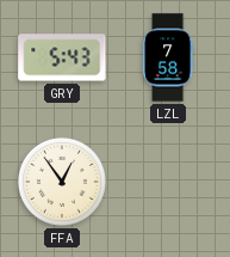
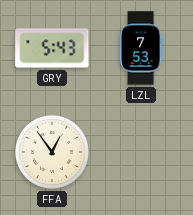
LZL: 7:58 -> 7:53
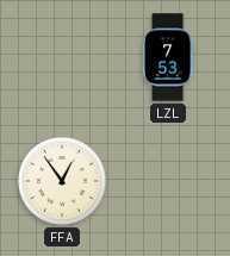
GRY: 5:43 -> none
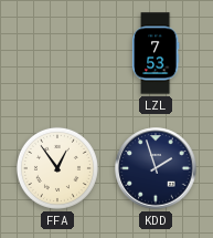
KDD: none -> 1:57
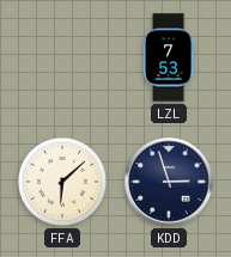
FFA: 12:54 -> 6:08
KDD: 1:57 -> 2:57
